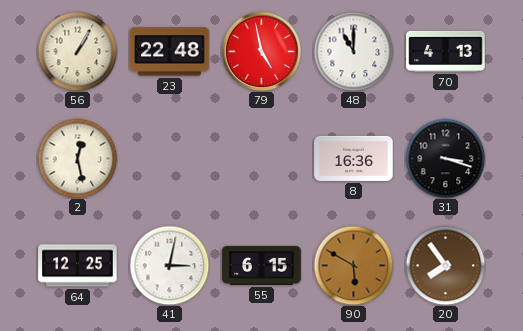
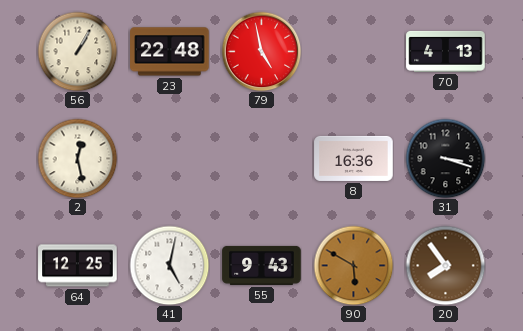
48: 11:00 -> none
41: 3:02 -> 5:02
55: 6:15 -> 9:43
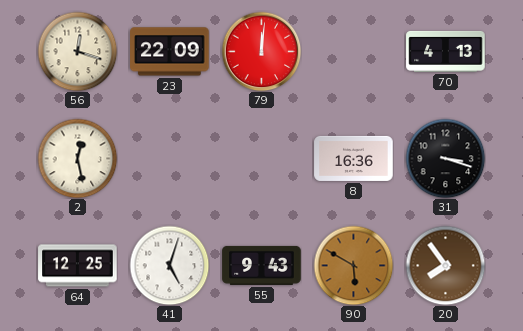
56: 1:05 -> 12:18
23: 22:48 -> 22:09
79: 4:58 -> 12:01
41: 5:02 -> 5:03
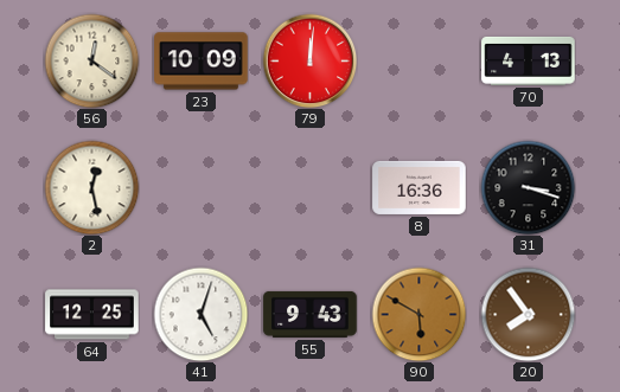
56: 12:18 -> 12:21
23: 22:09 -> 10:09
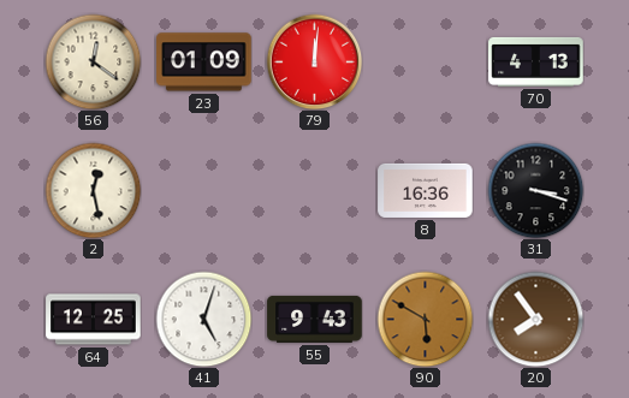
23: 10:09 -> 01:09
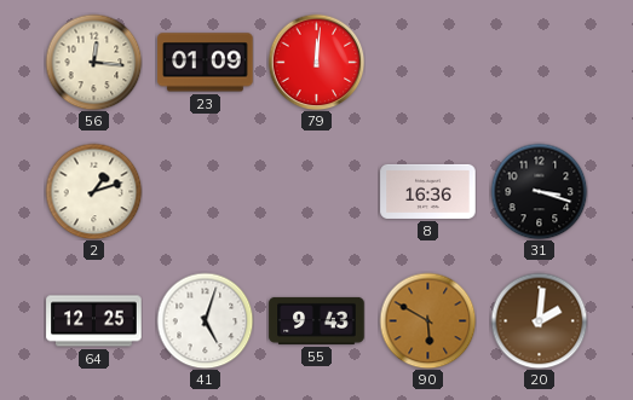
56: 12:21 -> 12:16
70: 4:13 -> none
2: 12:28 -> 1:12
20: 7:54 -> 2:01
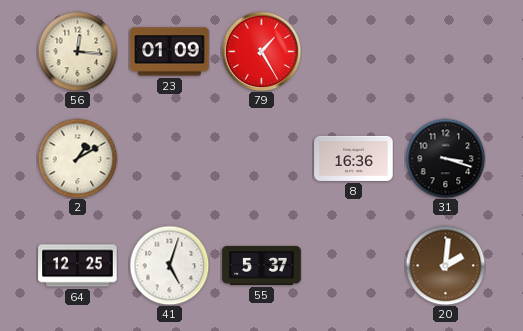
79: 12:01 -> 1:25
2: 1:12 -> 1:10
55: 9:43 -> 5:37
90: 5:50 -> none
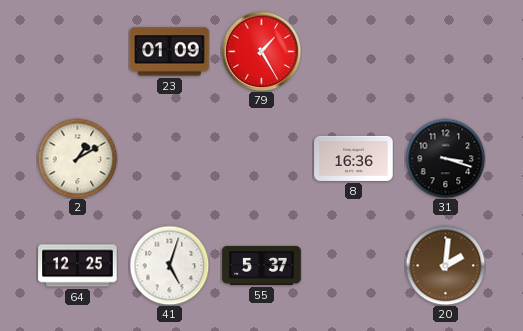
56: 12:16 -> none
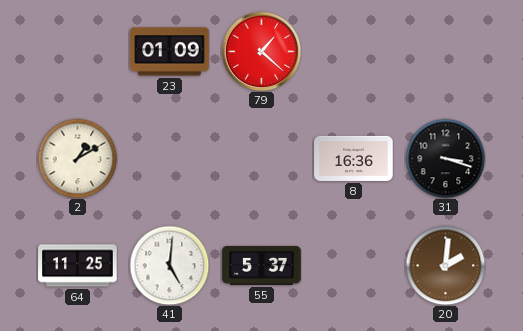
79: 1:25 -> 1:22
64: 12:25 -> 11:25
41: 5:03 -> 5:01
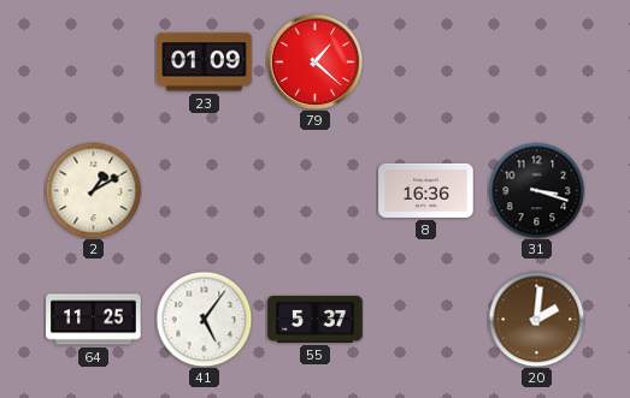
41: 5:01 -> 5:06
